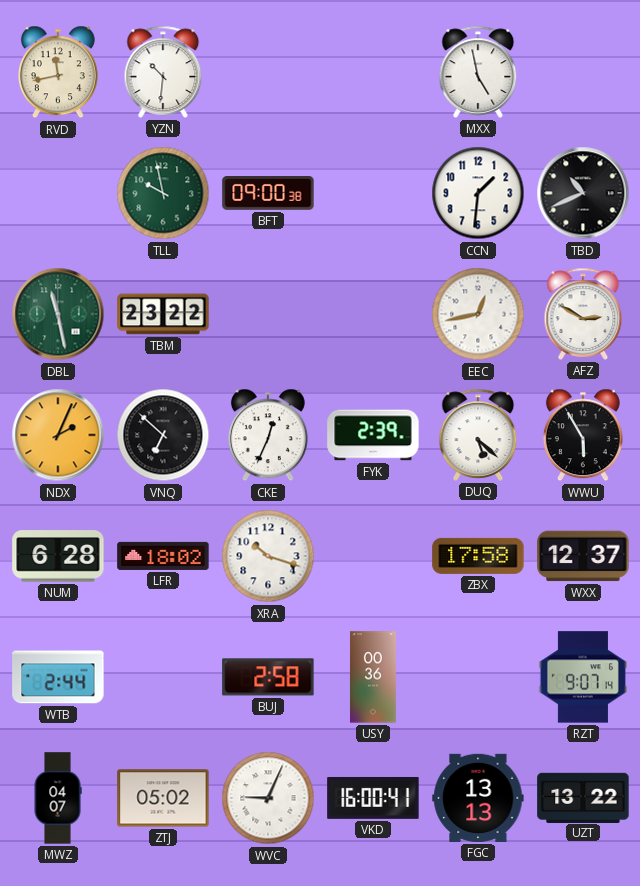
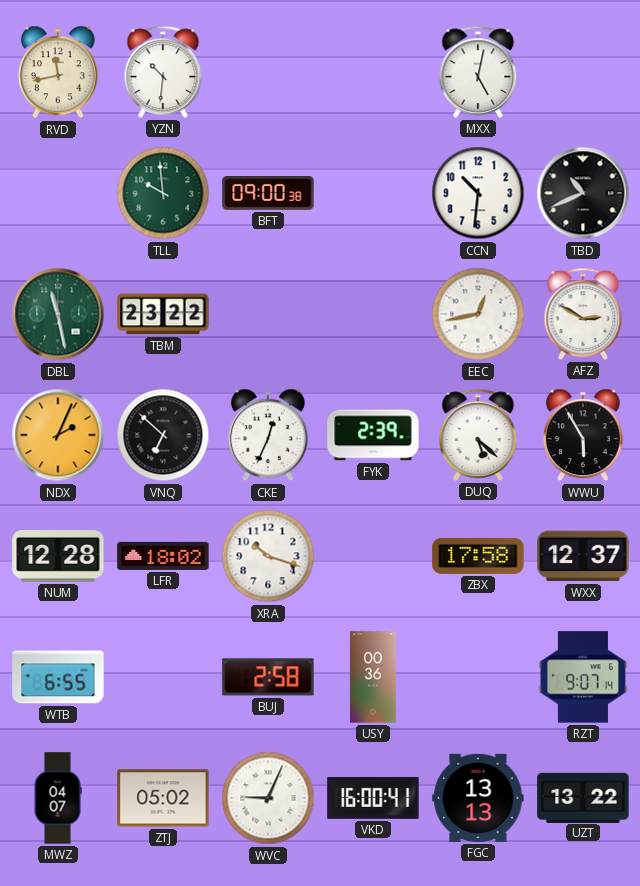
MXX: 4:58 -> 5:02
TLL: 9:58 -> 9:59
CCN: 1:31 -> 10:31
NUM: 6:28 -> 12:28
WTB: 2:44 -> 6:55
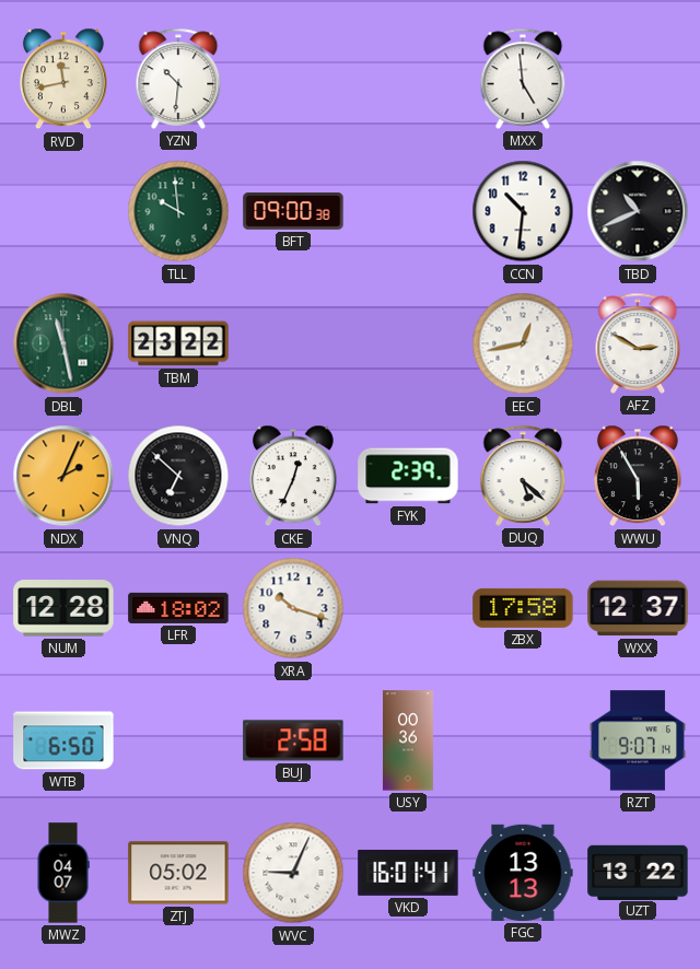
MXX: 5:02 -> 4:59
WTB: 6:55 -> 6:50
VKD: 16:00 -> 16:01
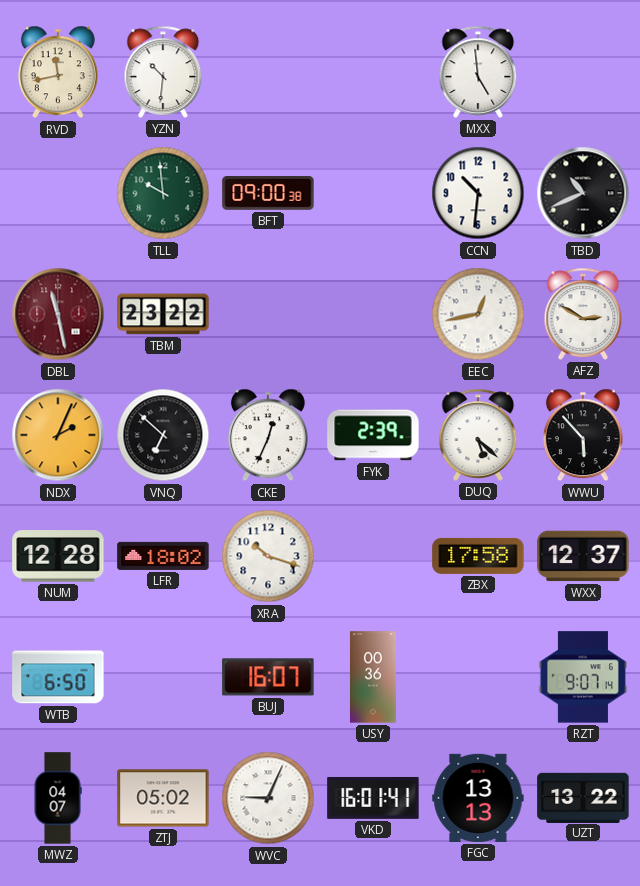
DBL dial: green -> burgundy
WWU: 5:55 -> 5:53
BUJ: 2:58 -> 16:07
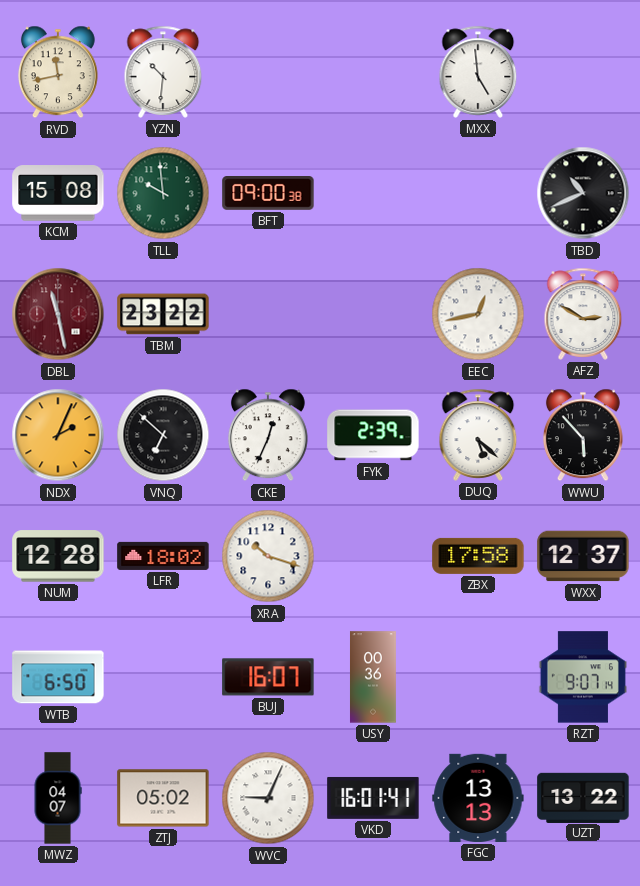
KCM: none -> 15:08
CCN: 10:31 -> none
